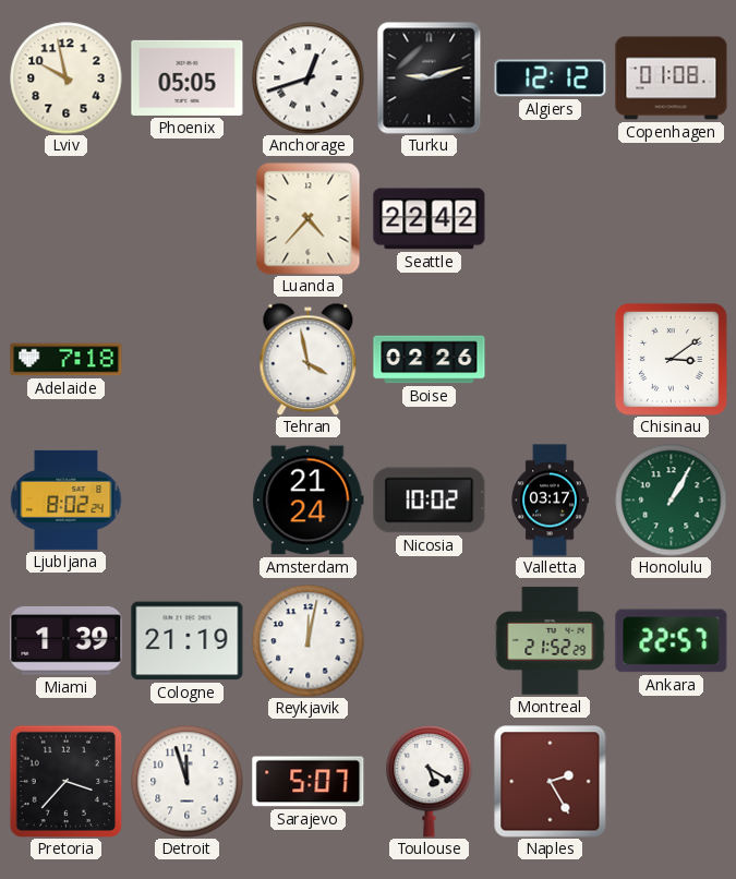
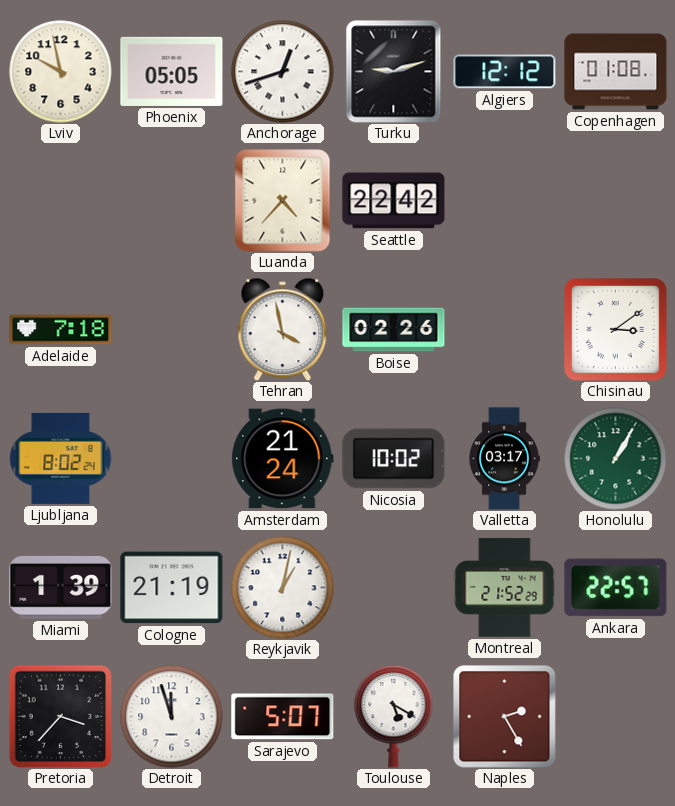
Reykjavik: 12:02 -> 1:02
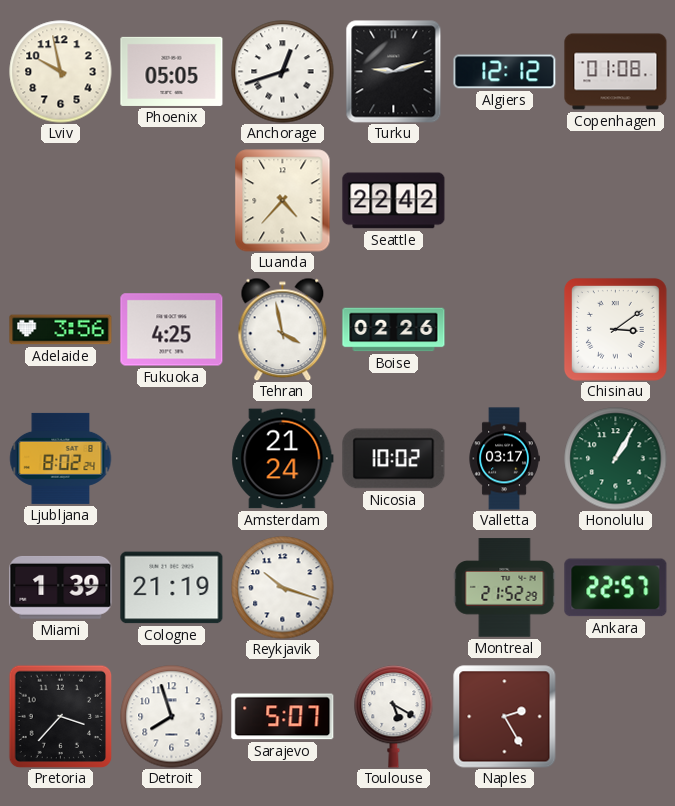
Adelaide: 7:18 -> 3:56
Fukuoka: none -> 4:25
Reykjavik: 1:02 -> 10:18
Detroit: 11:57 -> 7:57
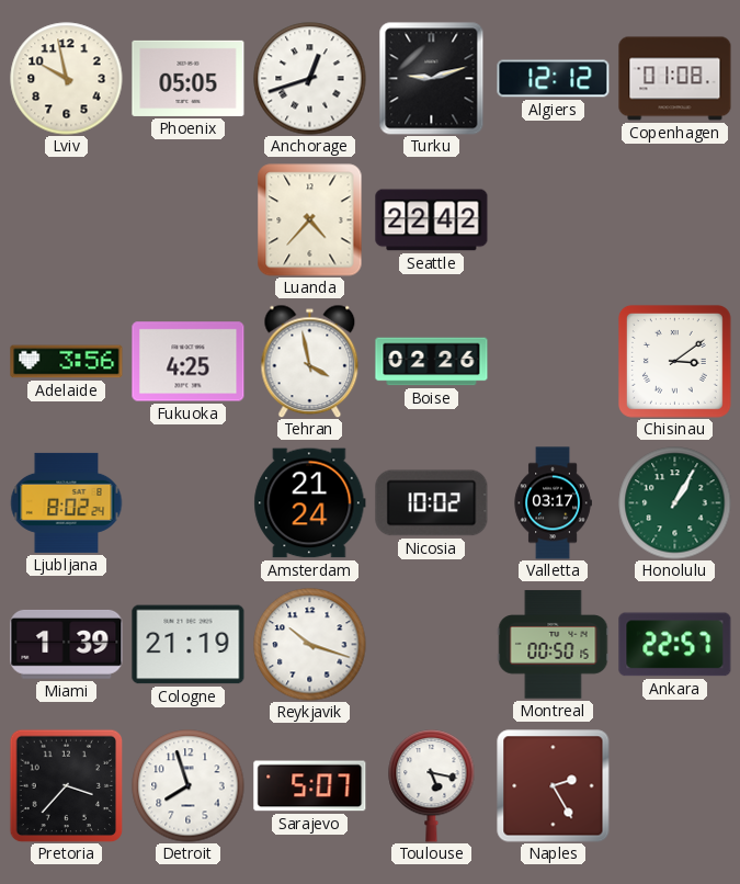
Montreal: 21:52 -> 00:50
Toulouse: 5:20 -> 5:17
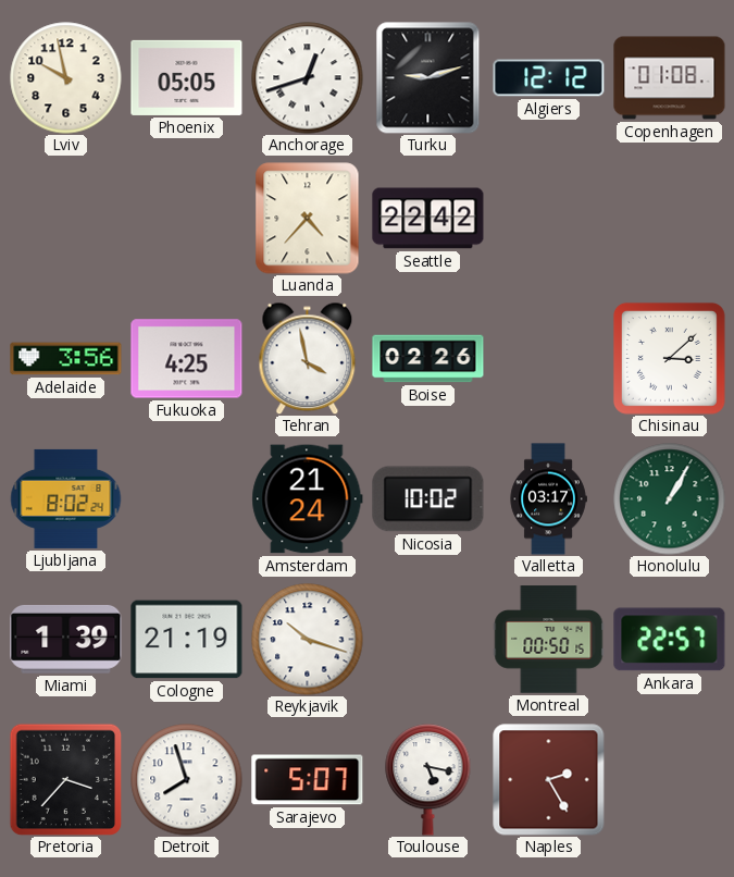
Chisinau: 3:09 -> 3:08
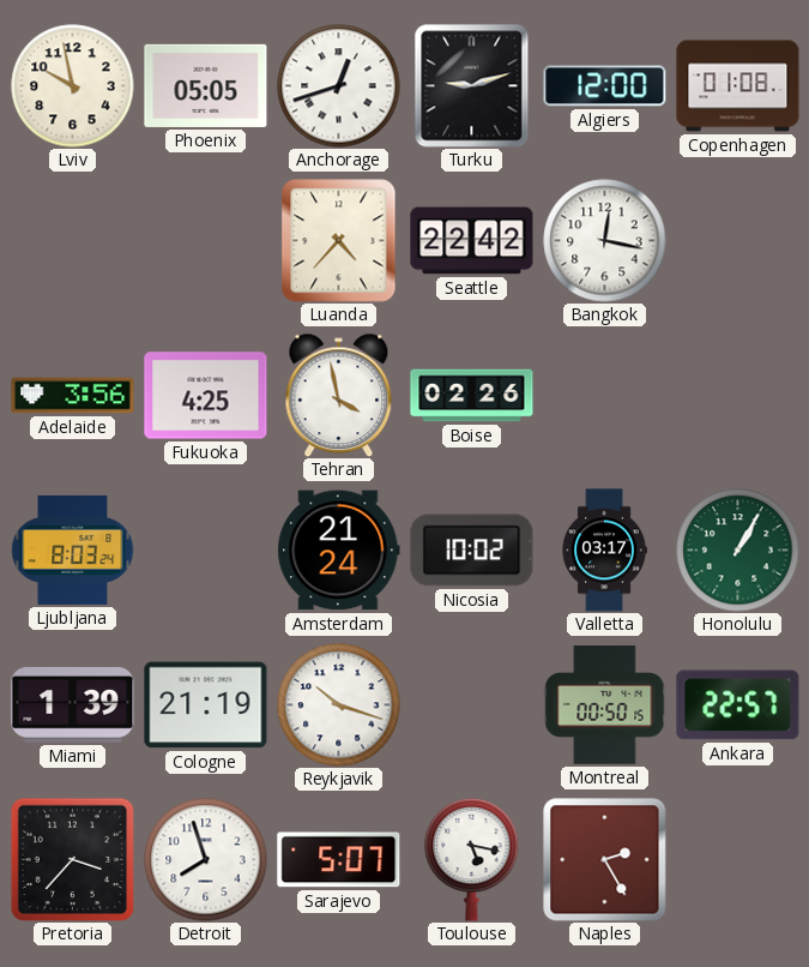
Algiers: 12:12 -> 12:00
Bangkok: none -> 12:17
Chisinau: 3:08 -> none
Ljubljana: 8:02 -> 8:03
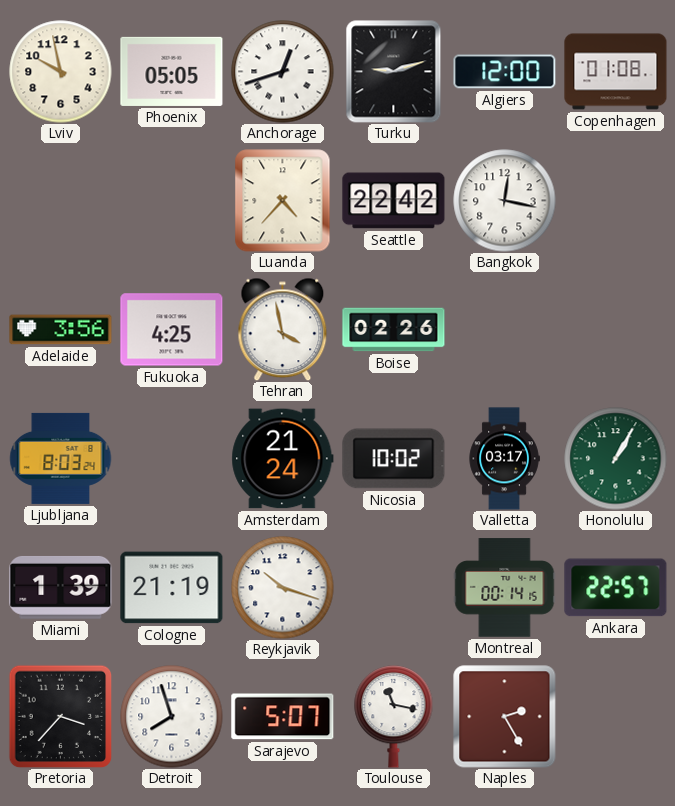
Montreal: 00:50 -> 00:14
Toulouse: 5:17 -> 11:17
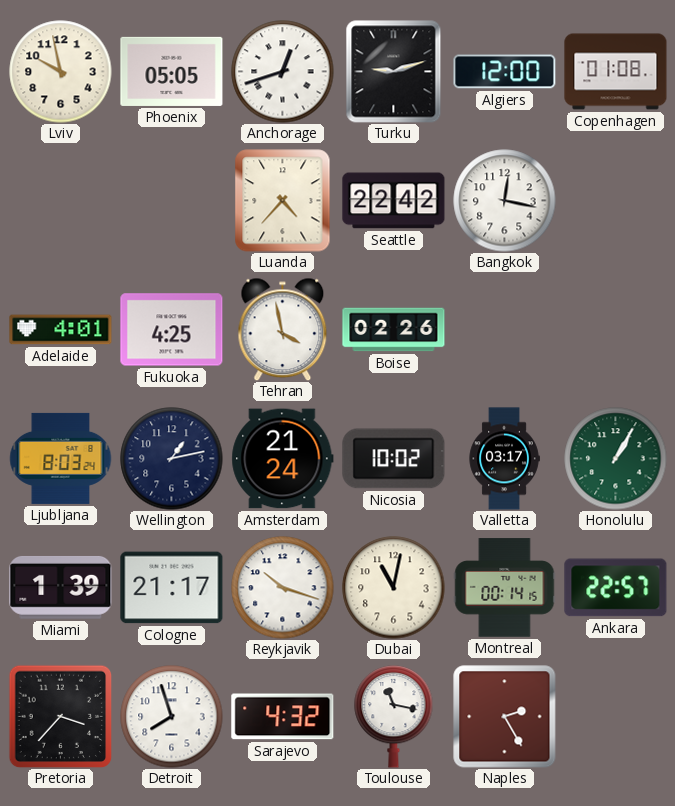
Adelaide: 3:56 -> 4:01
Wellington: none -> 1:13
Cologne: 21:19 -> 21:17
Dubai: none -> 11:02
Sarajevo: 5:07 -> 4:32
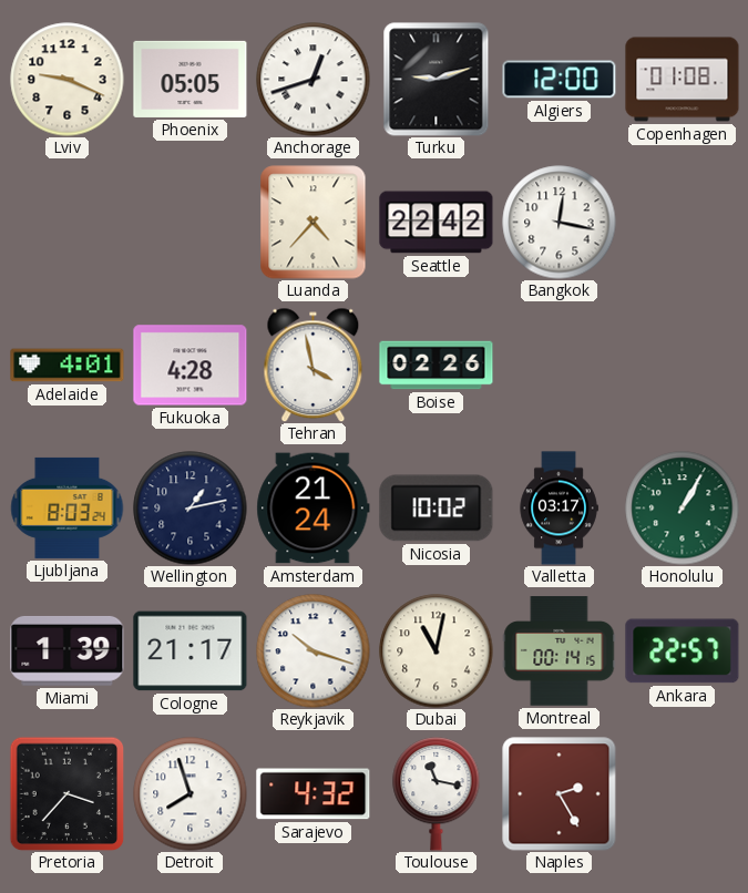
Lviv: 9:58 -> 9:19
Fukuoka: 4:25 -> 4:28
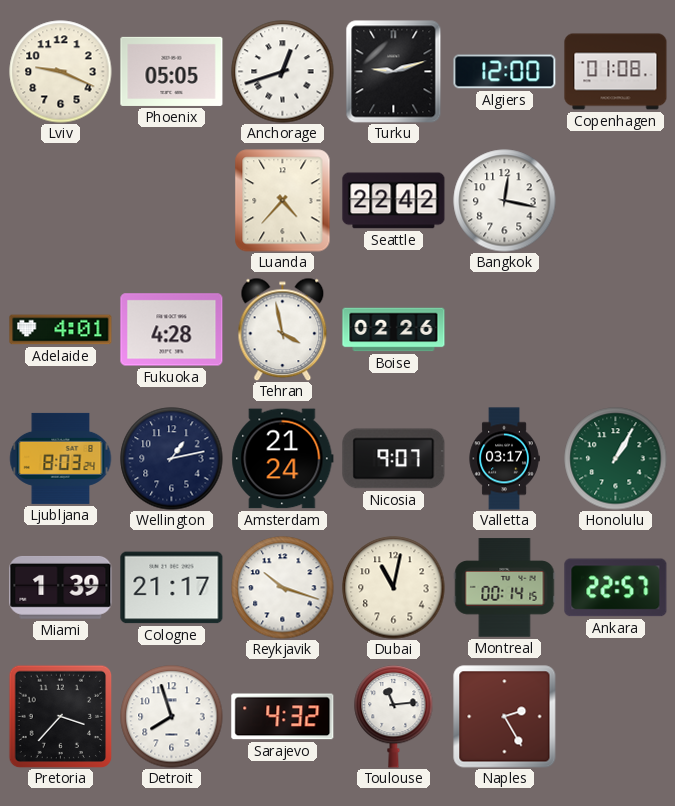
Nicosia: 10:02 -> 9:07
Toulouse: 11:17 -> 11:14
